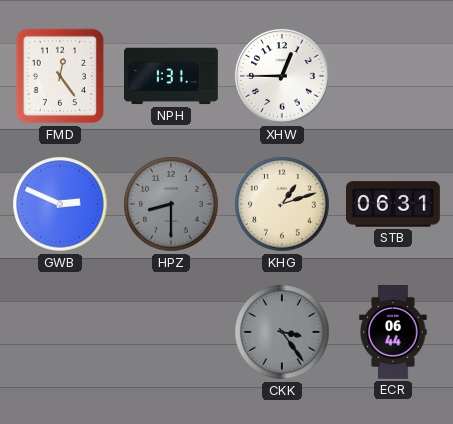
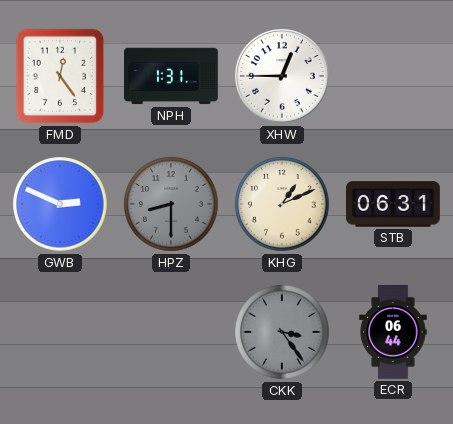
KHG: 1:12 -> 1:11
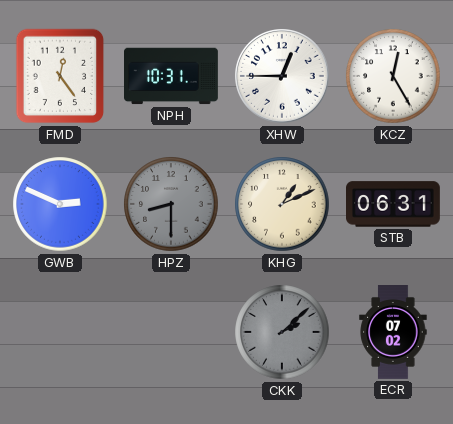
NPH: 1:31 -> 10:31
KCZ: none -> 12:25
CKK: 3:24 -> 2:08
ECR: 06:44 -> 07:02
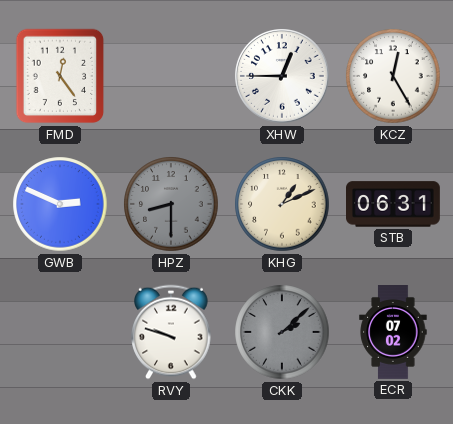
NPH: 10:31 -> none
RVY: none -> 9:48
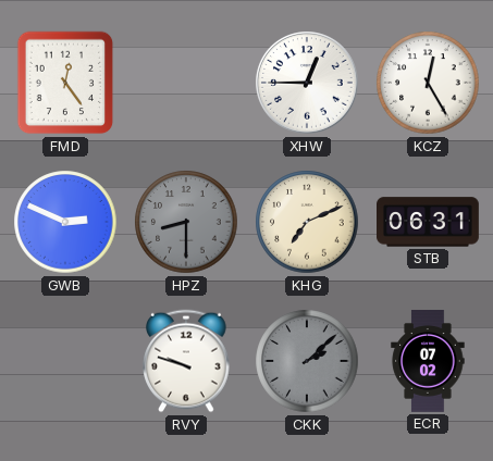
KHG: 1:11 -> 7:11
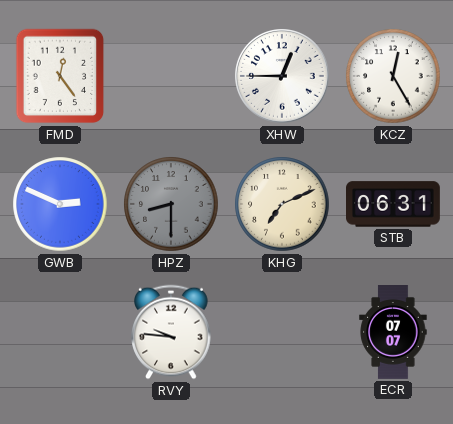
RVY: 9:48 -> 9:46
CKK: 2:08 -> none
ECR: 07:02 -> 07:07
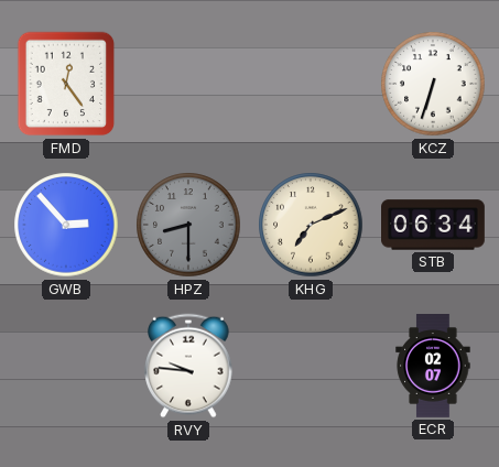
XHW: 12:45 -> none
KCZ: 12:25 -> 6:33
GWB: 2:49 -> 2:53
STB: 06:31 -> 06:34
ECR: 07:07 -> 02:07
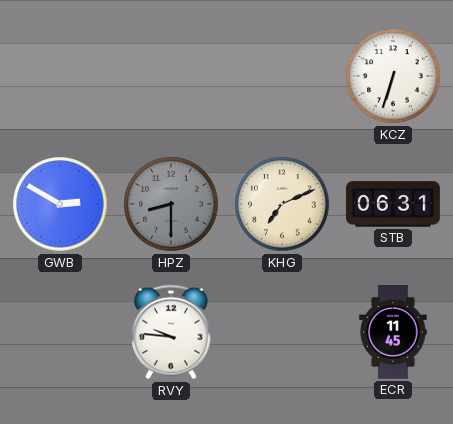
FMD: 12:24 -> none
GWB: 2:53 -> 2:50
STB: 06:34 -> 06:31
ECR: 02:07 -> 11:45
